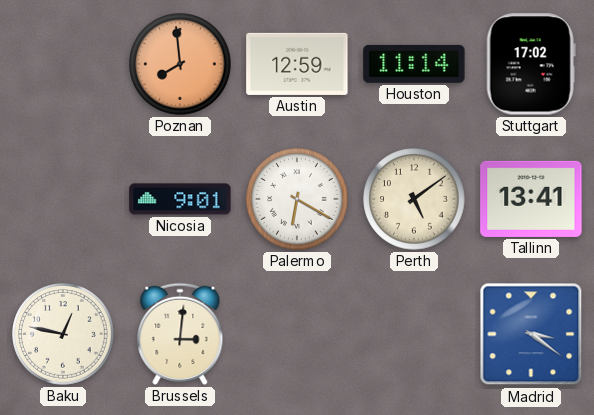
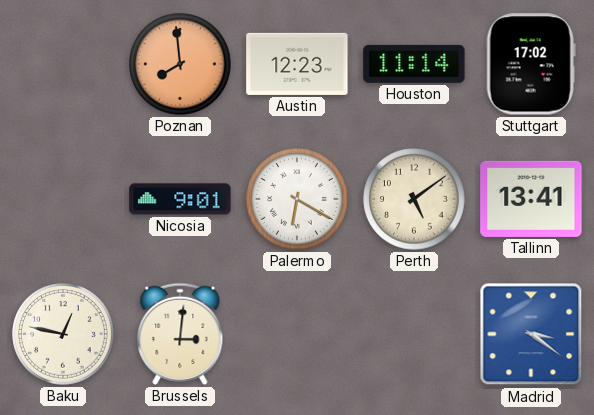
Austin: 12:59 -> 12:23
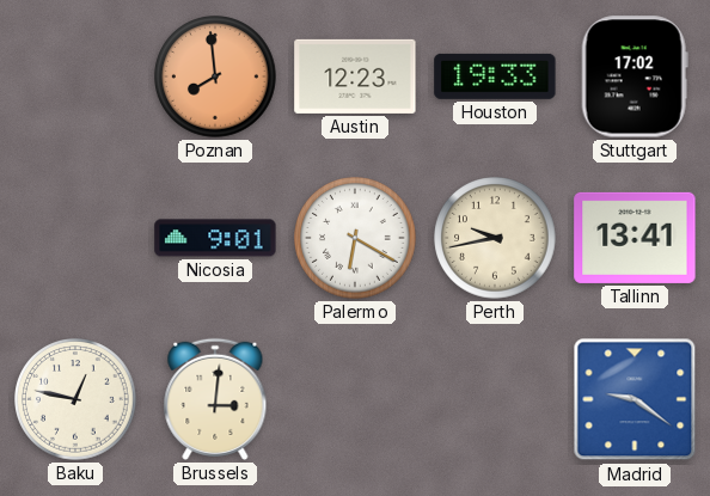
Houston: 11:14 -> 19:33
Perth: 5:09 -> 9:43
Madrid: 3:21 -> 9:21
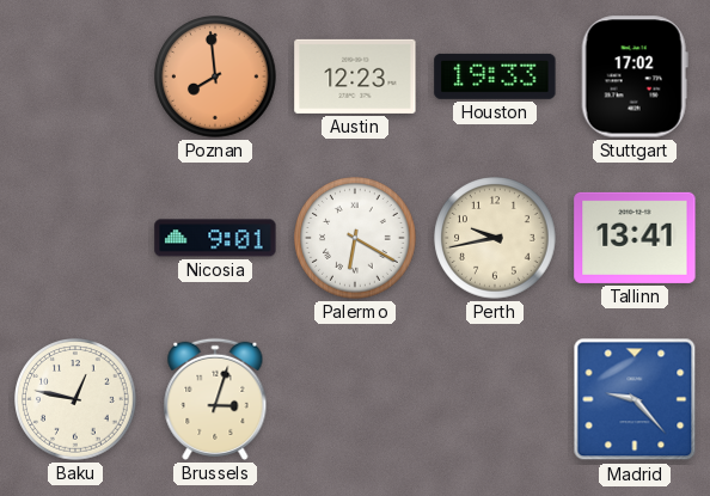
Brussels: 3:01 -> 3:03
Madrid: 9:21 -> 9:23
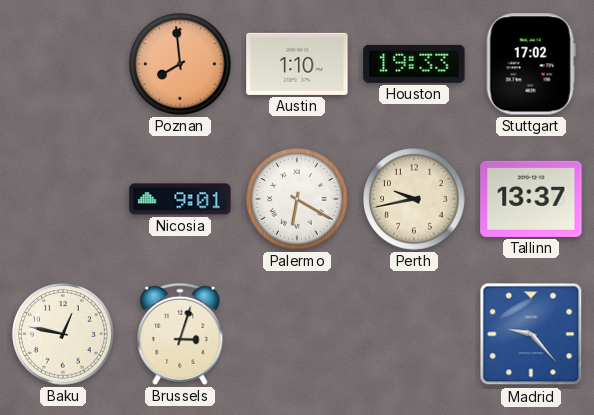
Austin: 12:23 -> 1:10
Tallinn: 13:41 -> 13:37
